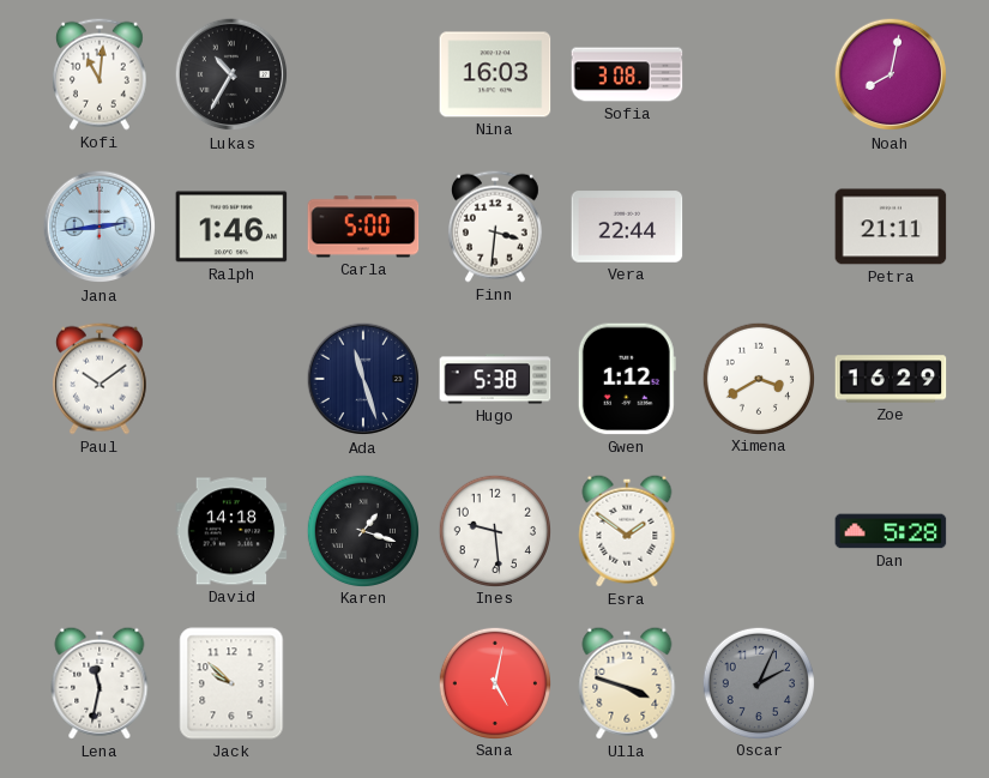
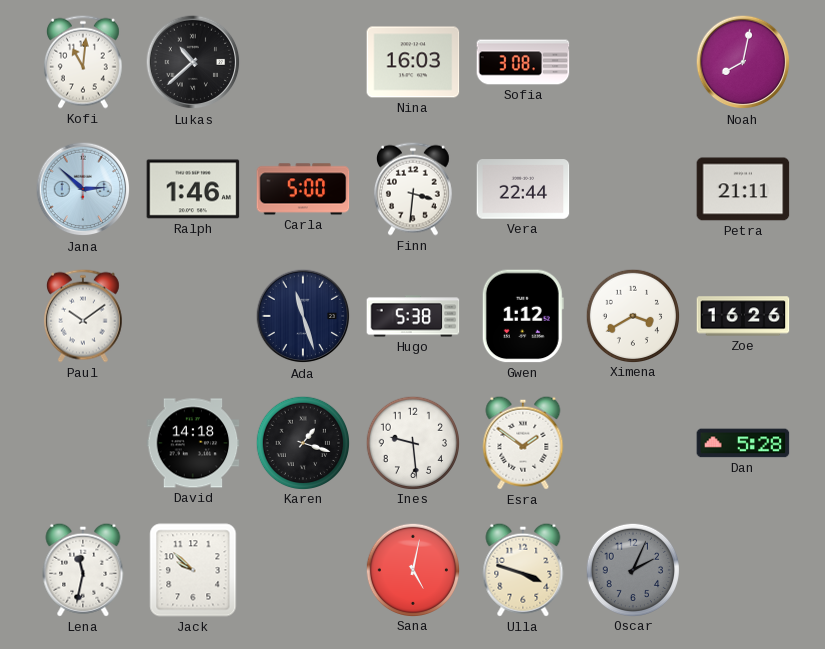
Lukas: 10:35 -> 10:38
Jana: 2:44 -> 2:52
Zoe: 16:29 -> 16:26
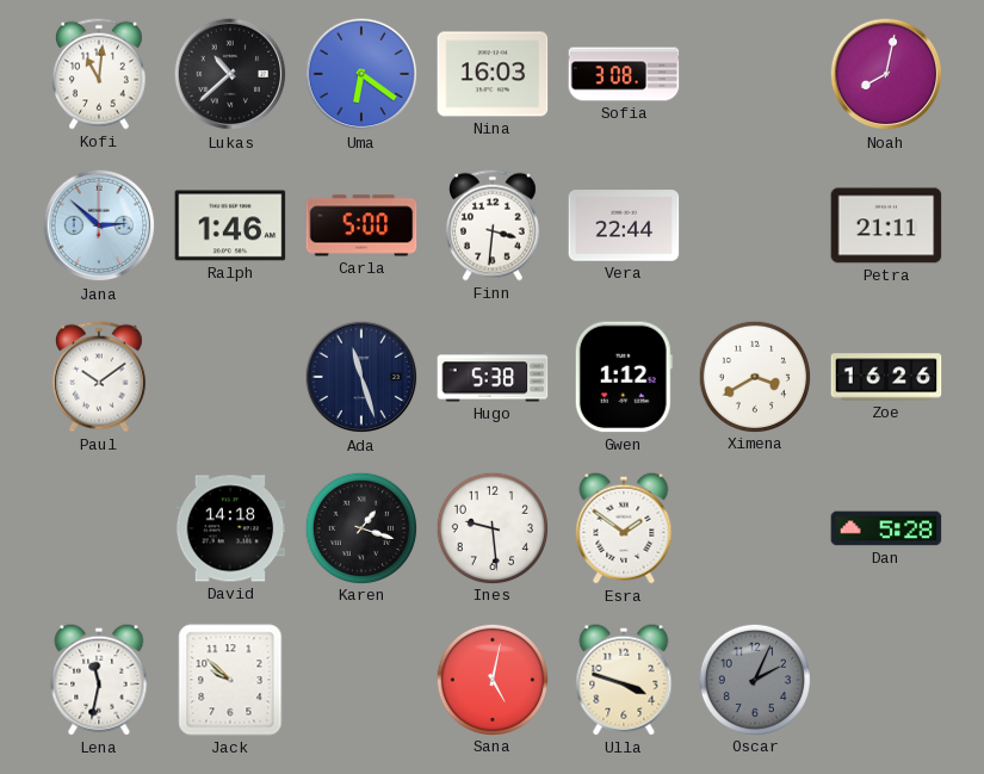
Uma: none -> 6:21
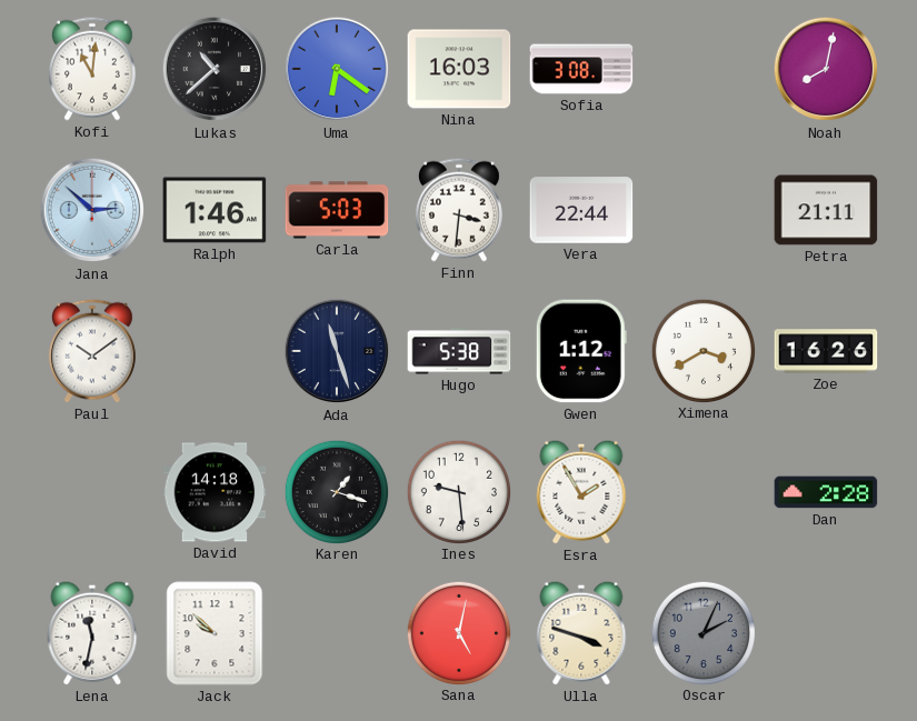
Carla: 5:00 -> 5:03
Esra: 1:51 -> 1:55
Dan: 5:28 -> 2:28
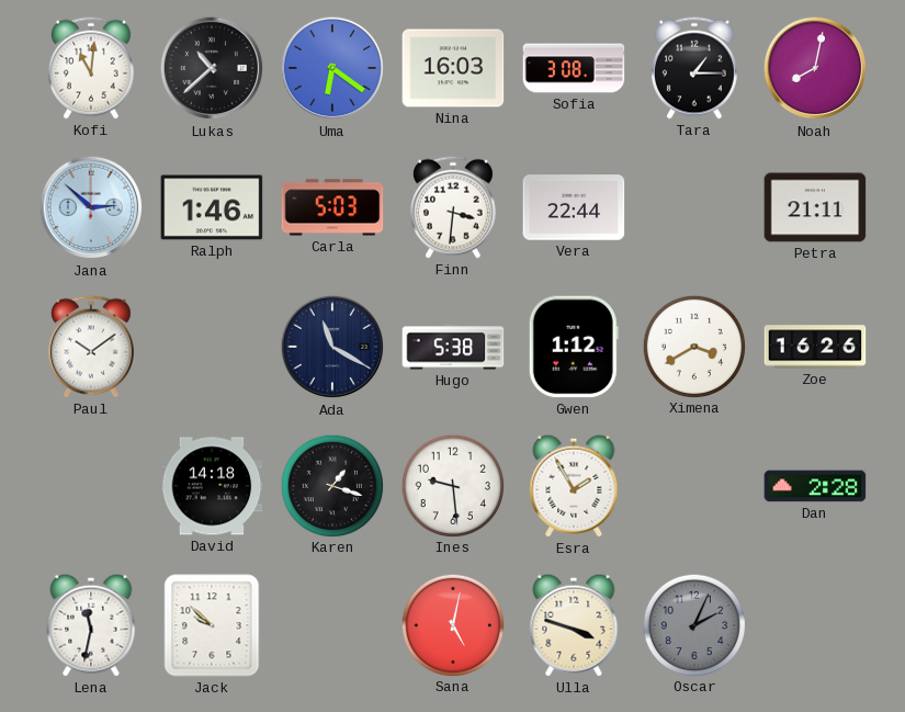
Tara: none -> 1:15
Ada: 11:27 -> 11:20
